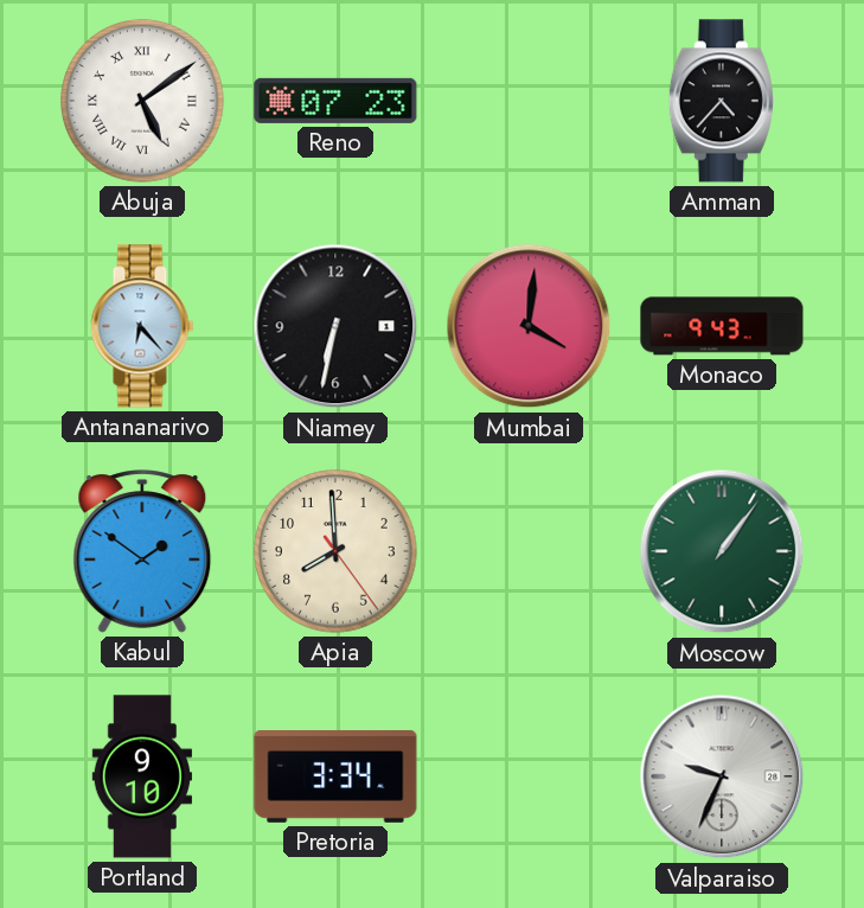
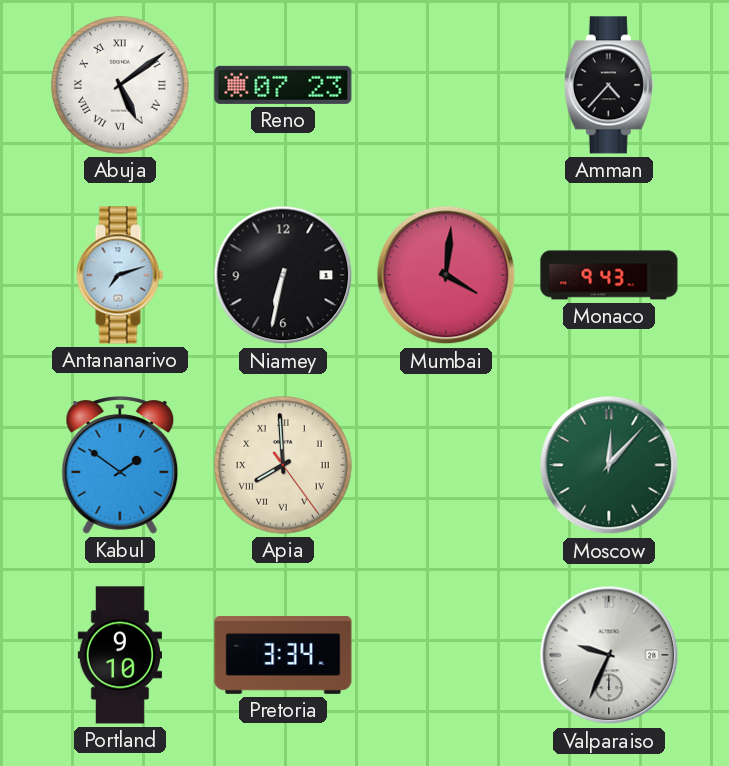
Antananarivo: 6:23 -> 7:12
Apia numerals: Arabic -> Roman
Moscow: 1:06 -> 12:07
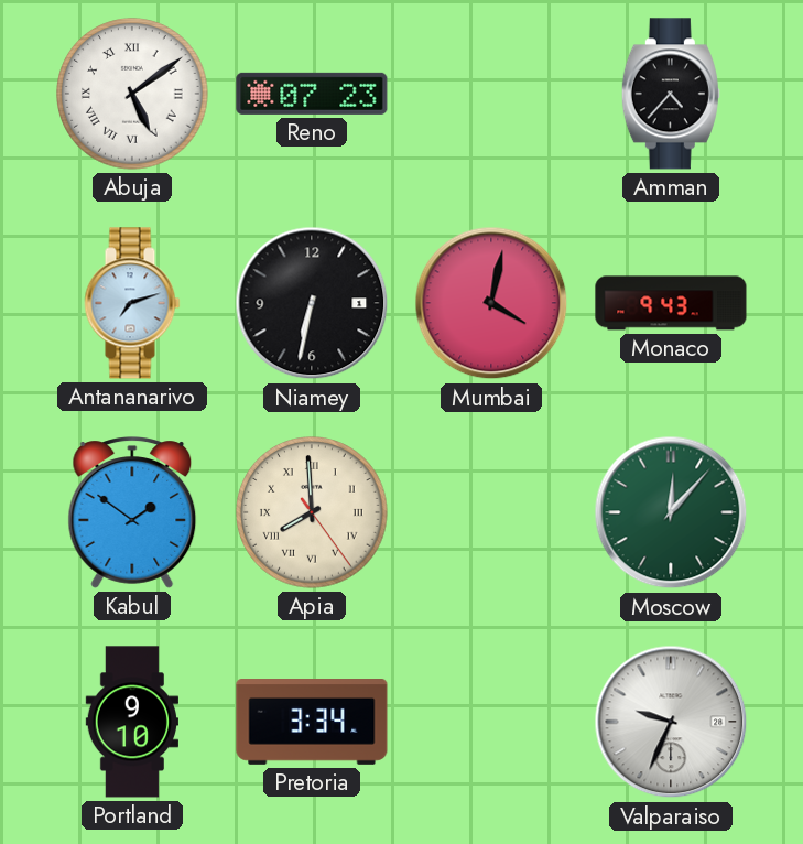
Mumbai: 4:01 -> 4:02
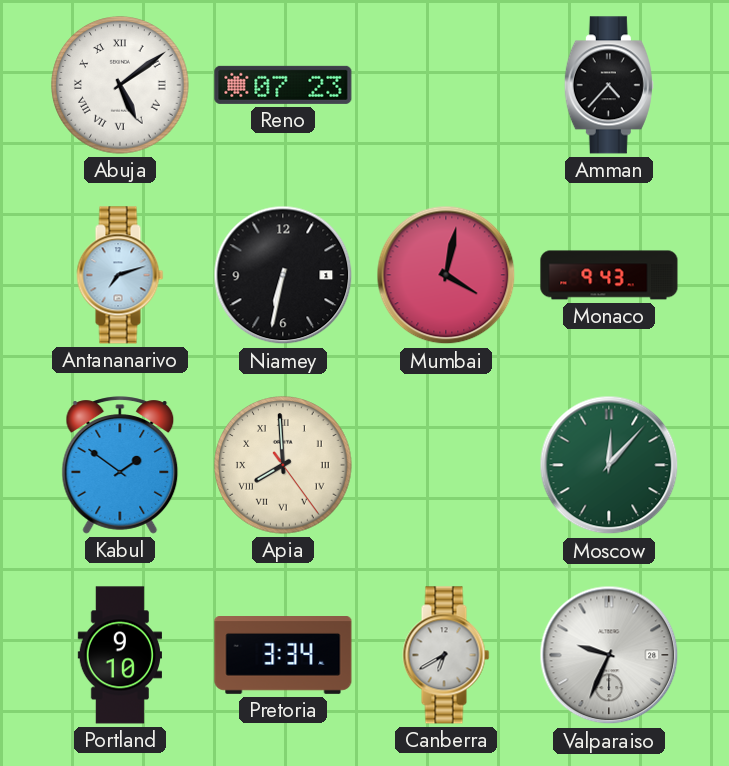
Canberra: none -> 6:40
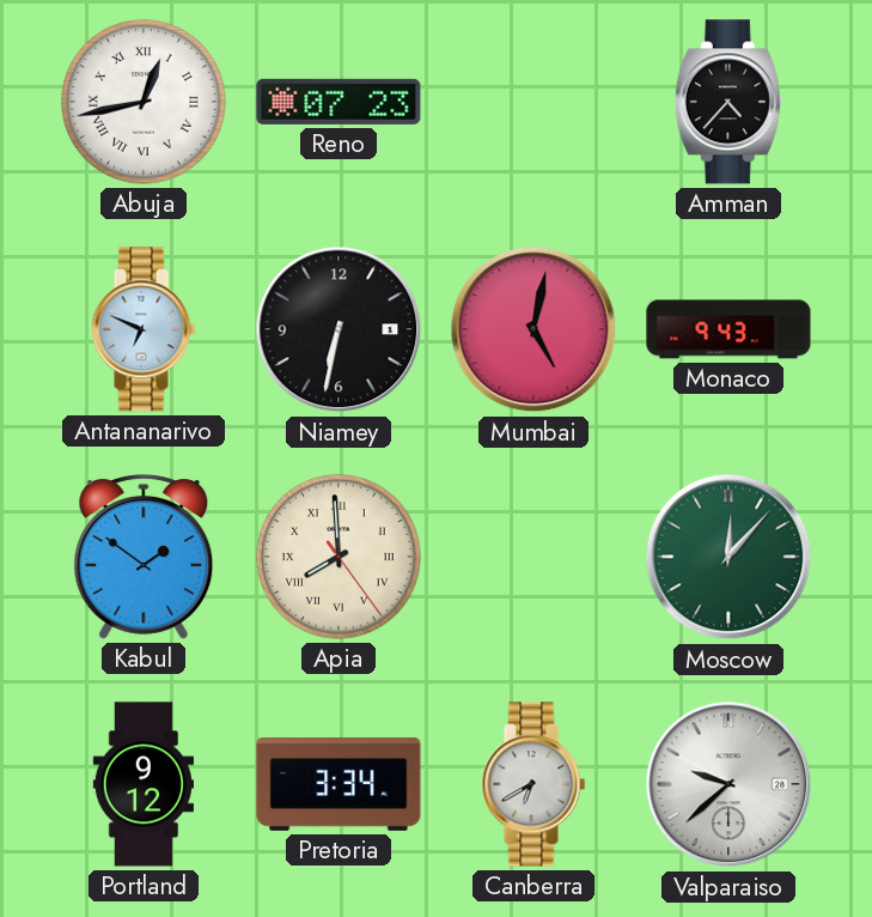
Abuja: 5:09 -> 12:43
Antananarivo: 7:12 -> 6:49
Mumbai: 4:02 -> 5:02
Portland: 9:10 -> 9:12
Valparaiso: 9:34 -> 9:38
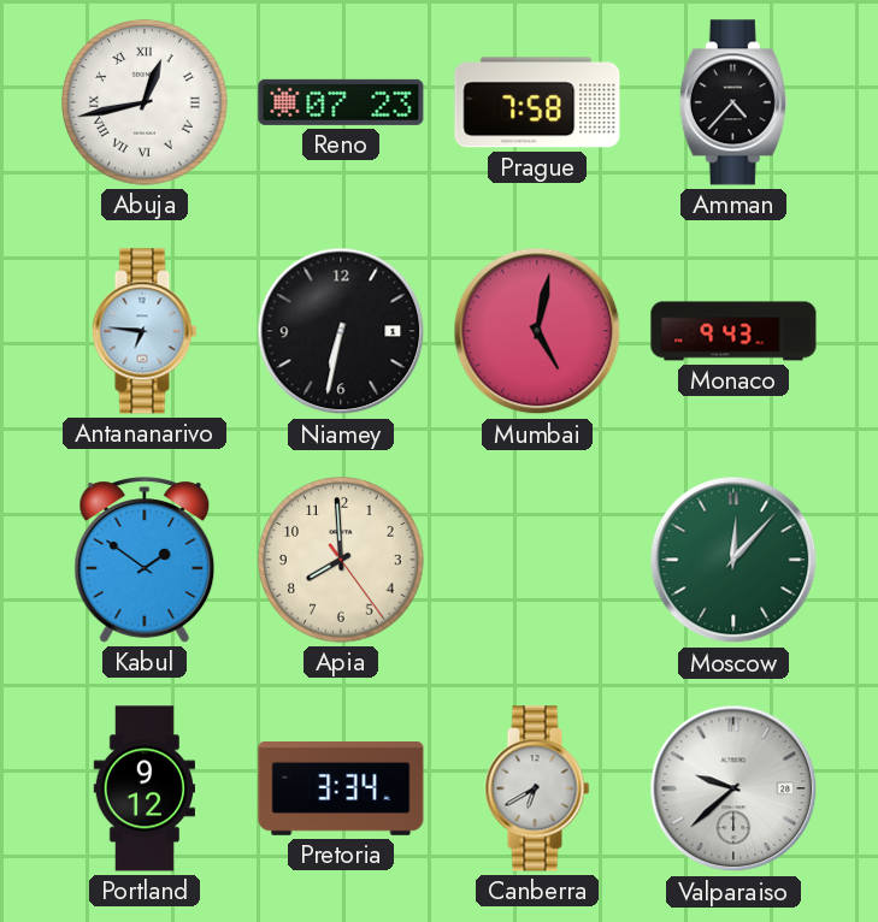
Prague: none -> 7:58
Antananarivo: 6:49 -> 6:46
Apia numerals: Roman -> Arabic
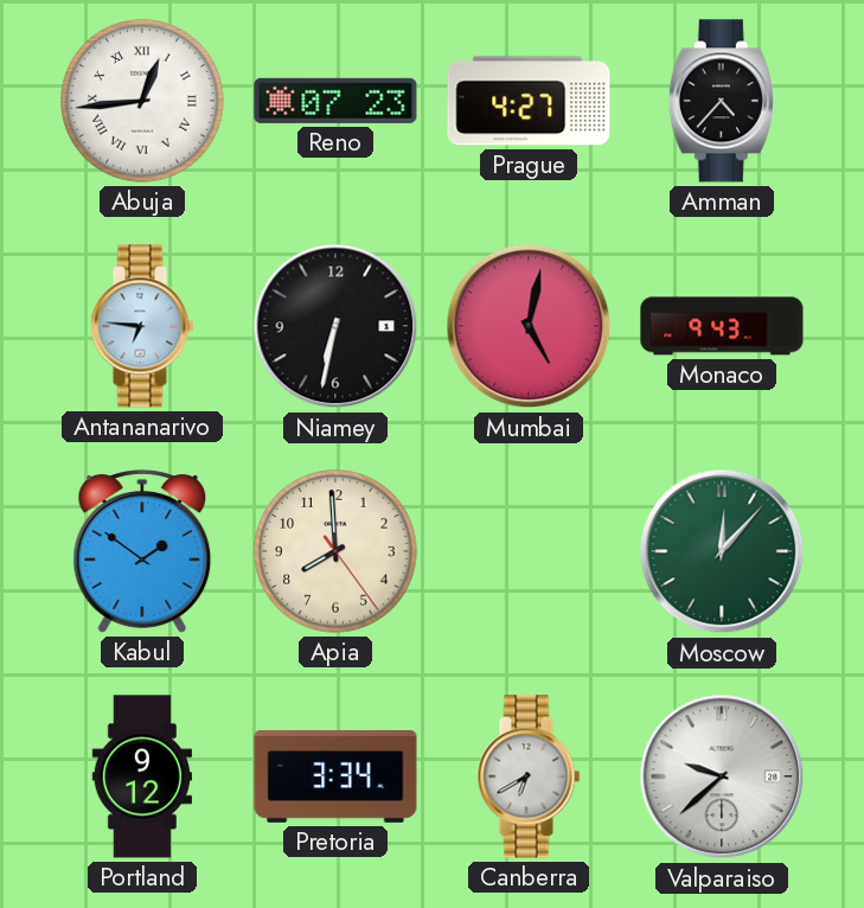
Abuja: 12:43 -> 12:44
Prague: 7:58 -> 4:27
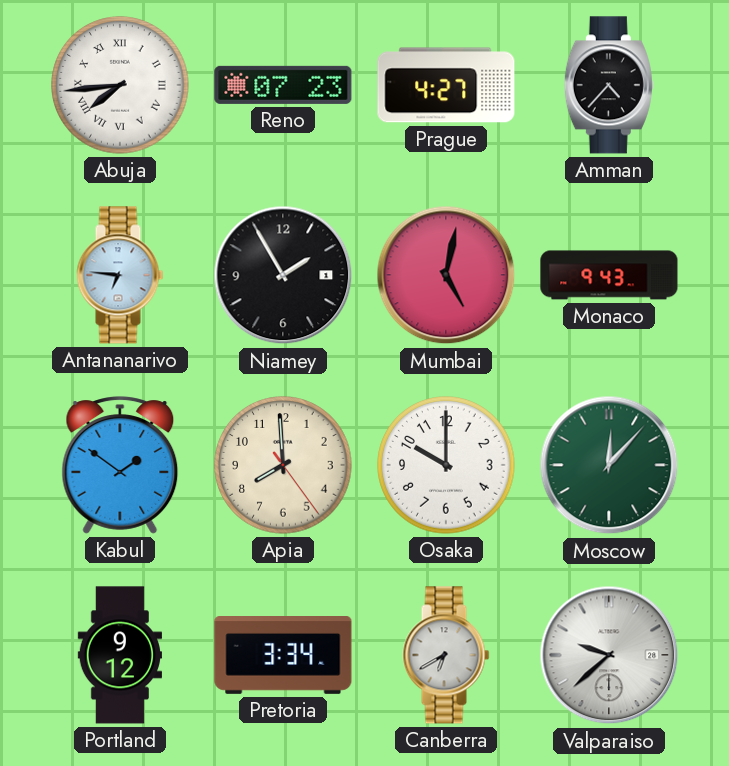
Abuja: 12:44 -> 7:44
Niamey: 6:32 -> 1:55
Osaka: none -> 10:00
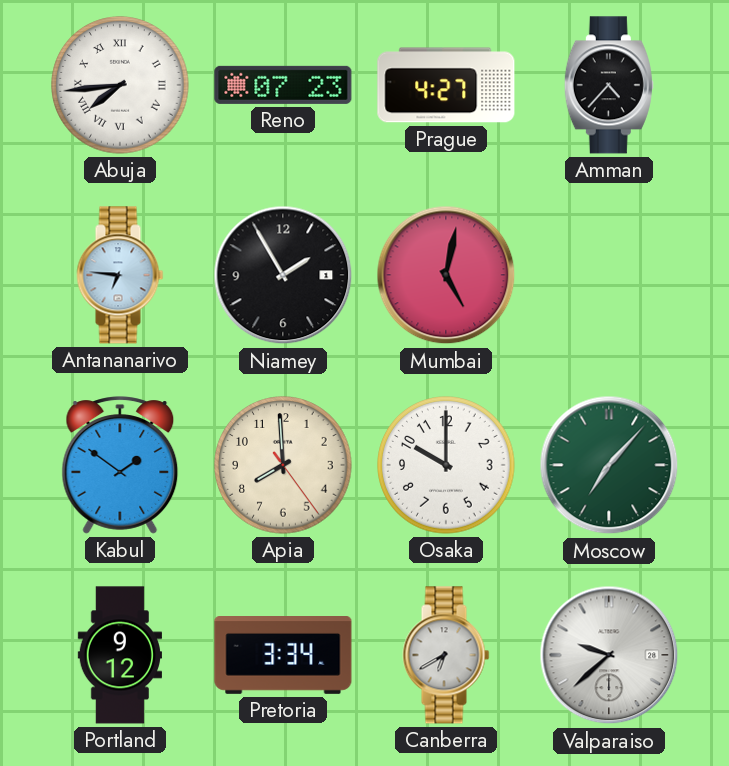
Monaco: 9:43 -> none
Moscow: 12:07 -> 7:07
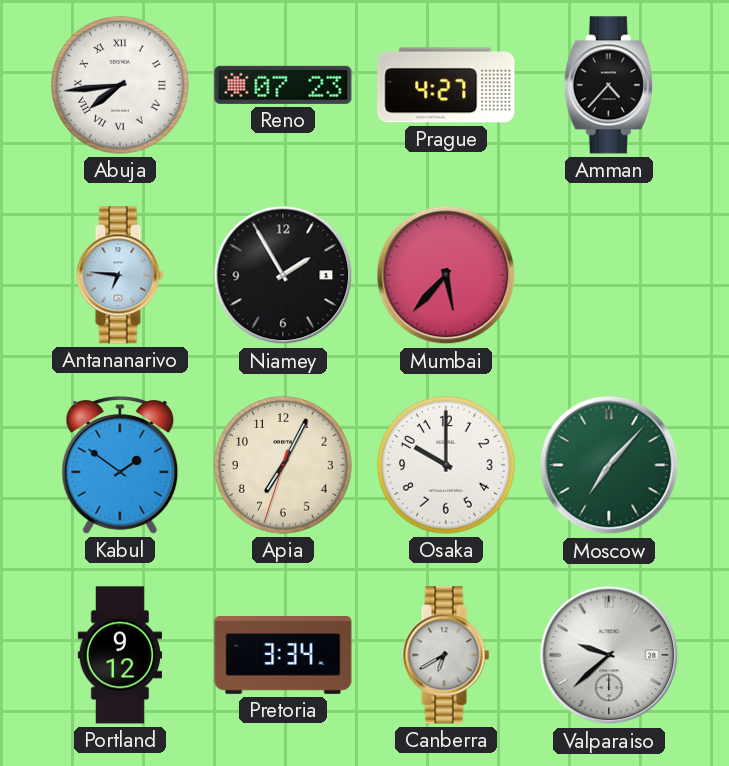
Mumbai: 5:02 -> 5:37
Apia: 7:59 -> 7:04
